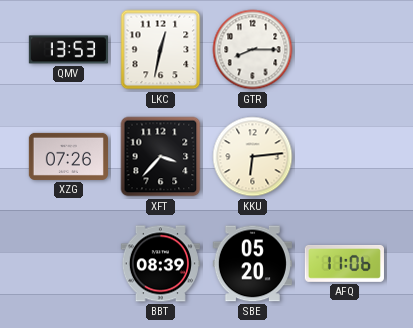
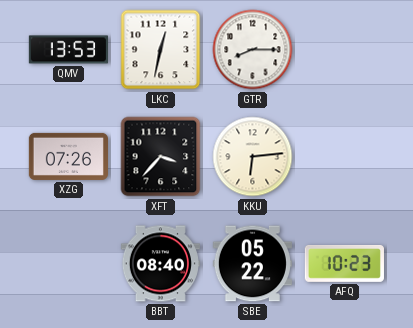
BBT: 08:39 -> 08:40
SBE: 05:20 -> 05:22
AFQ: 11:06 -> 10:23
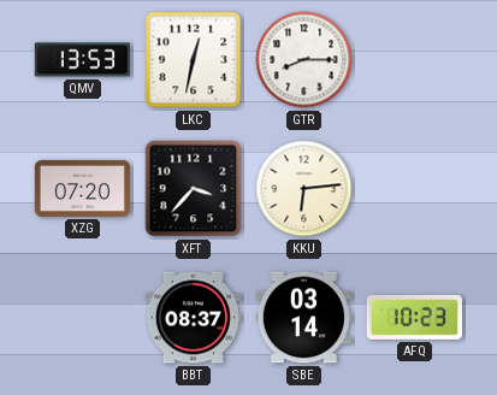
XZG: 07:26 -> 07:20
BBT: 08:40 -> 08:37
SBE: 05:22 -> 03:14
